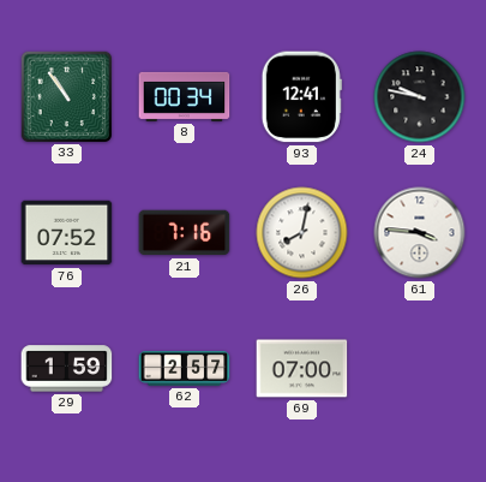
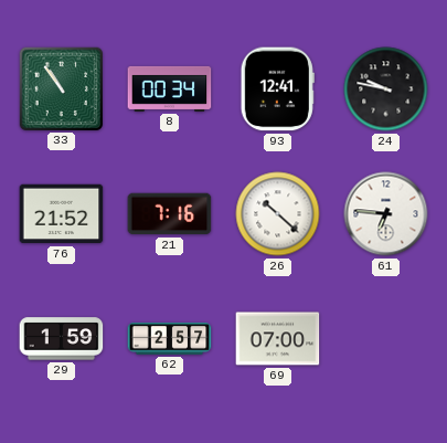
76: 07:52 -> 21:52
26: 8:02 -> 10:22
61: 3:46 -> 6:46
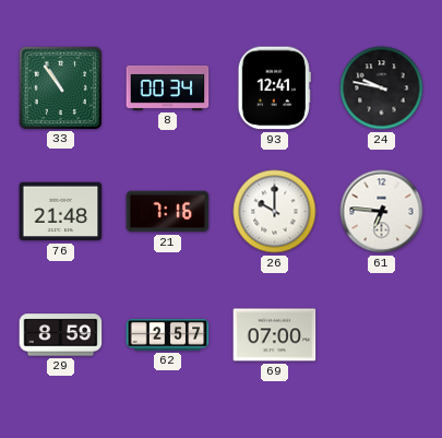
76: 21:52 -> 21:48
26: 10:22 -> 10:00
29: 1:59 -> 8:59
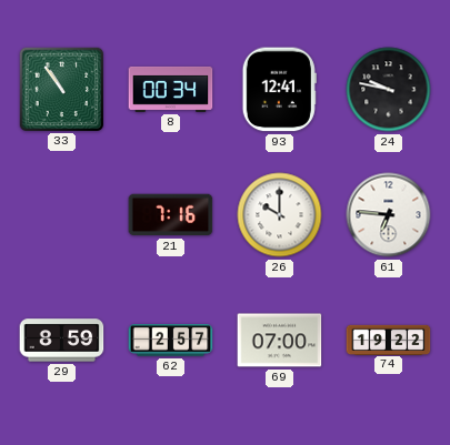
76: 21:48 -> none
74: none -> 19:22
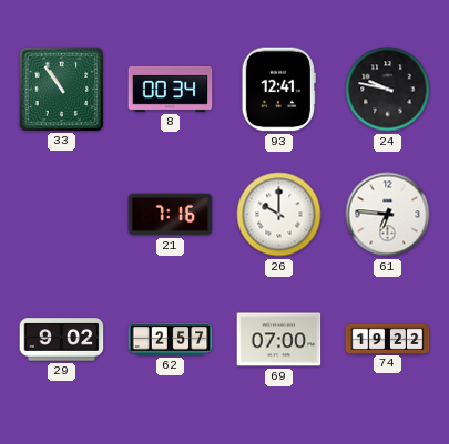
29: 8:59 -> 9:02
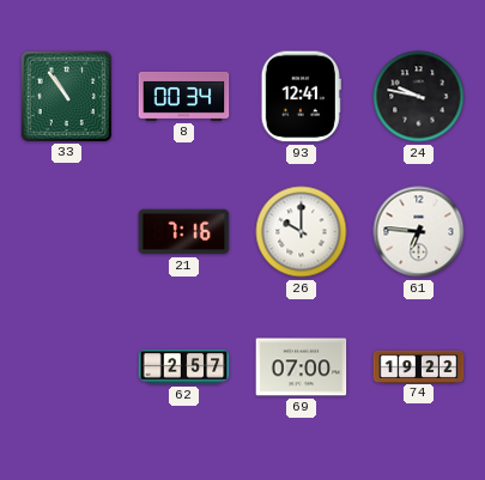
29: 9:02 -> none
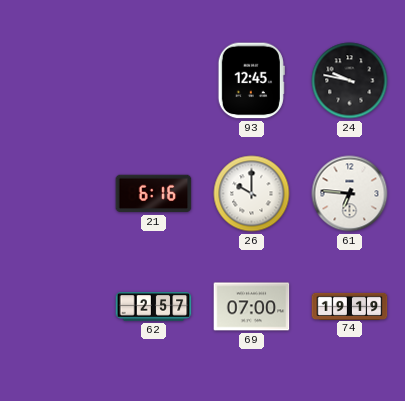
33: 10:54 -> none
8: 00:34 -> none
93: 12:41 -> 12:45
21: 7:16 -> 6:16
74: 19:22 -> 19:19
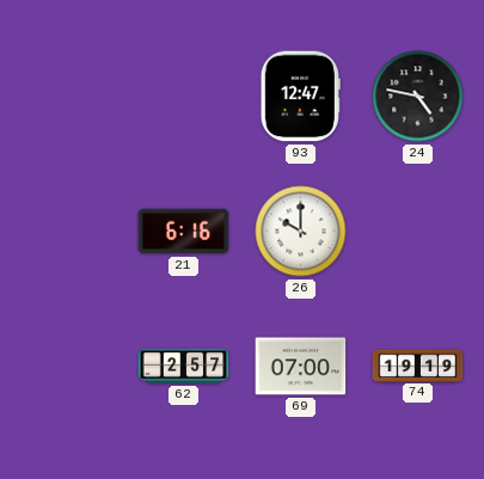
93: 12:45 -> 12:47
24: 9:47 -> 4:47
61: 6:46 -> none
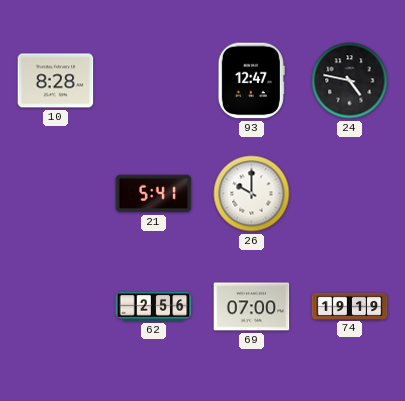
10: none -> 8:28
21: 6:16 -> 5:41
62: 2:57 -> 2:56
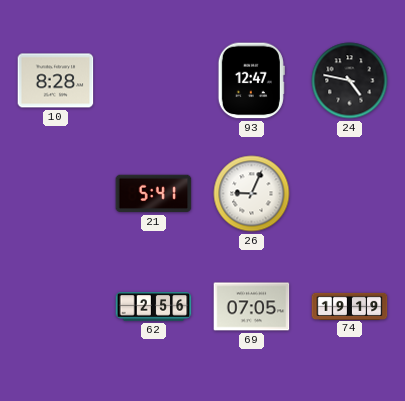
26: 10:00 -> 9:04
69: 07:00 -> 07:05
